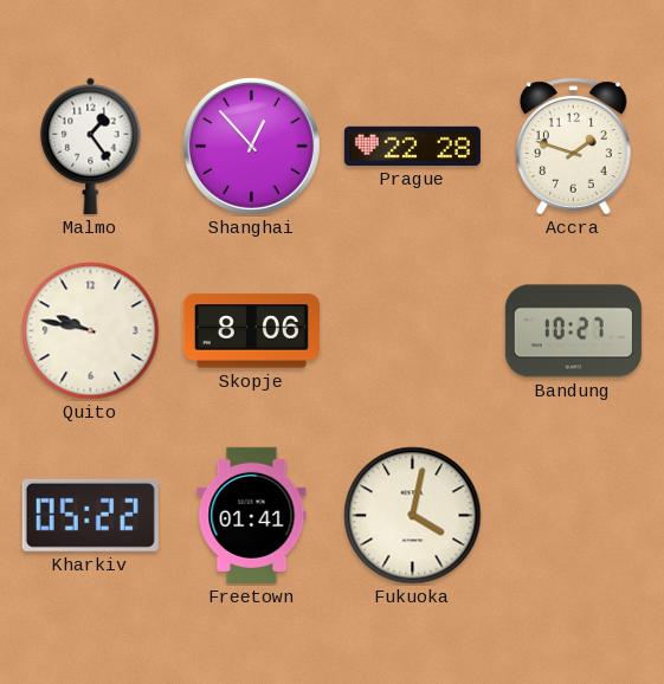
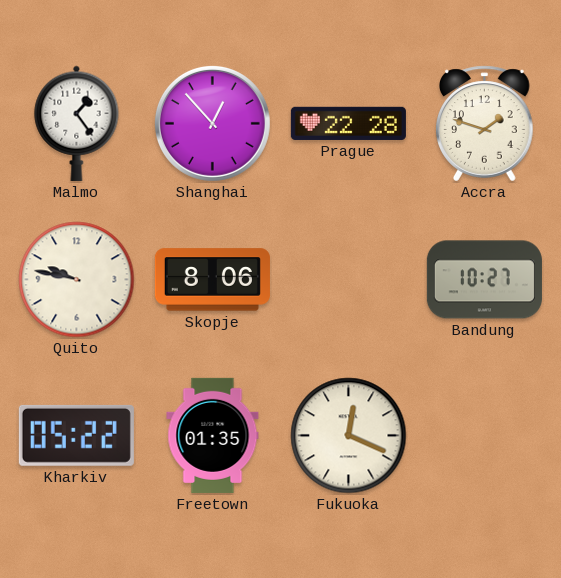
Freetown: 01:41 -> 01:35
Fukuoka: 4:02 -> 12:19
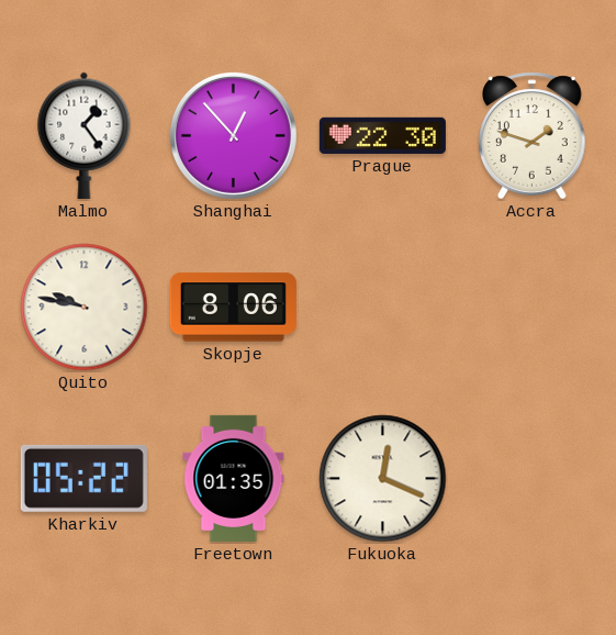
Prague: 22:28 -> 22:30
Bandung: 10:27 -> none
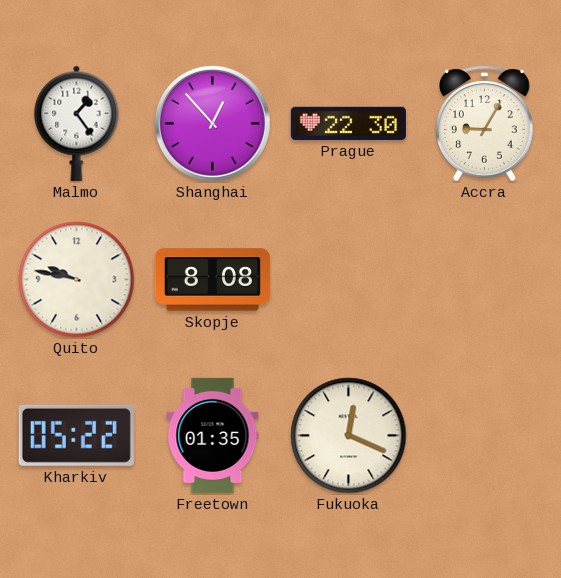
Accra: 1:48 -> 9:05
Skopje: 8:06 -> 8:08
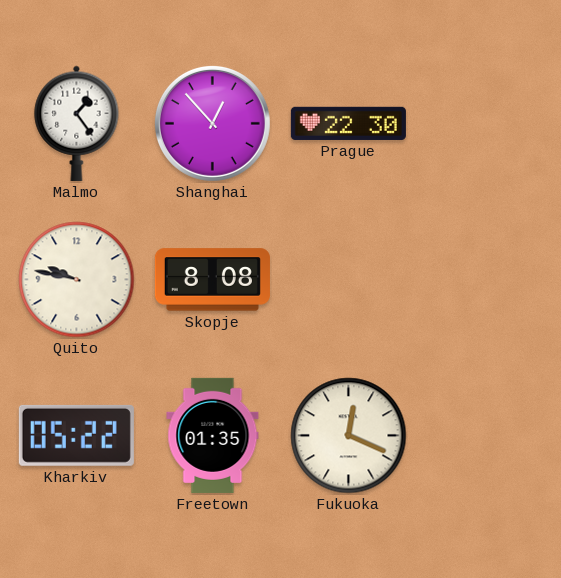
Accra: 9:05 -> none
